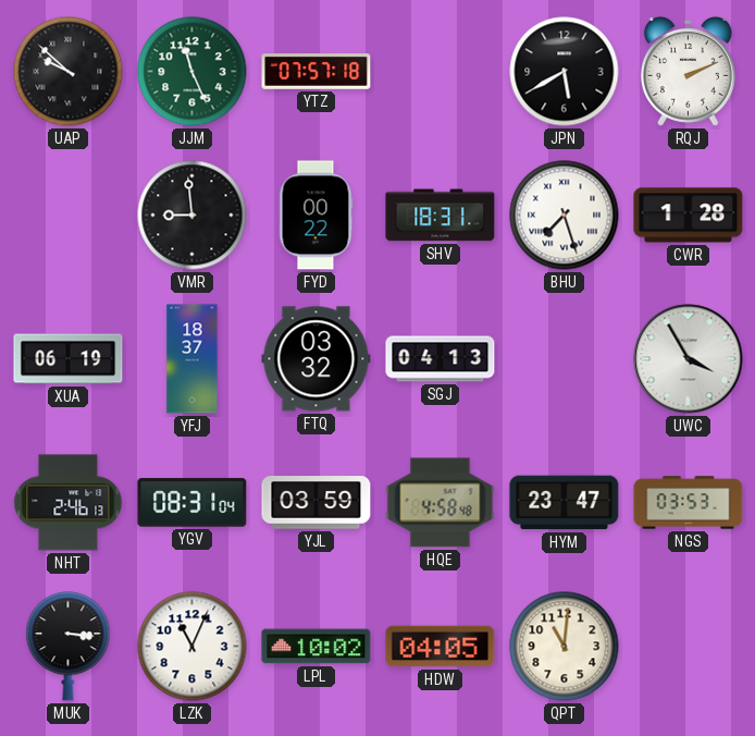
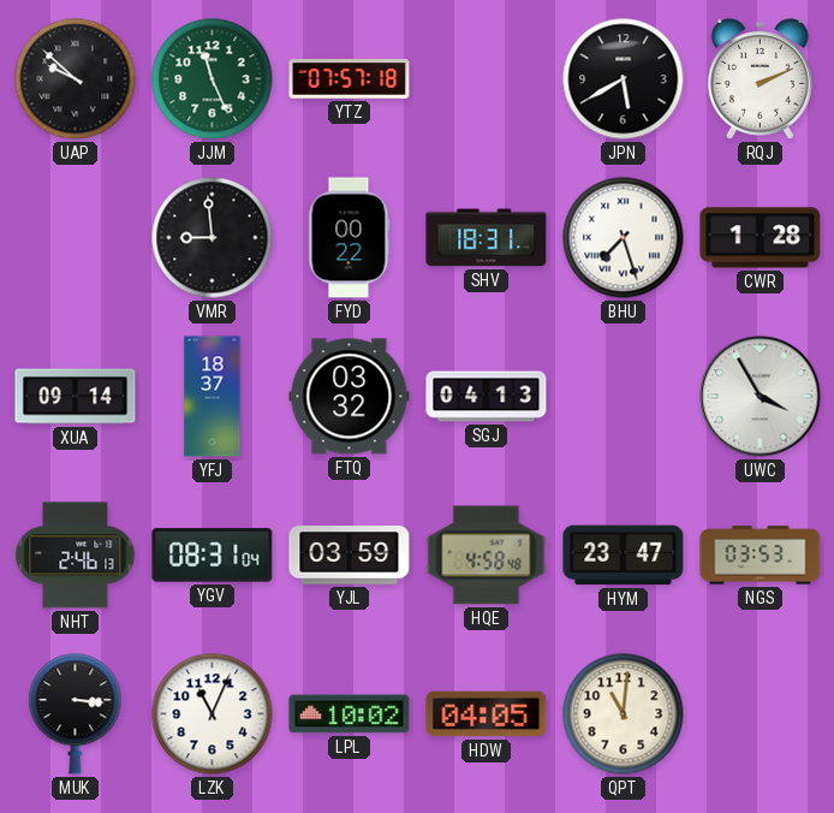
XUA: 06:19 -> 09:14
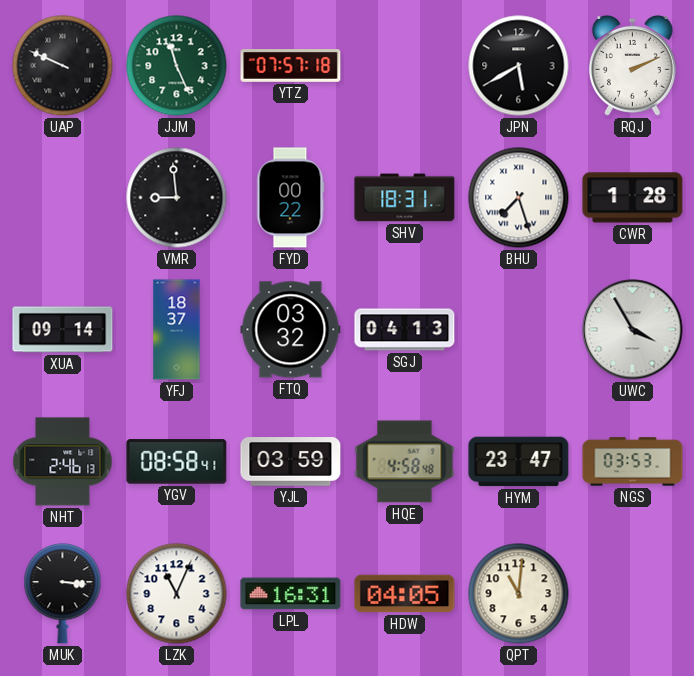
UAP: 9:52 -> 9:49
YGV: 08:31 -> 08:58
LPL: 10:02 -> 16:31
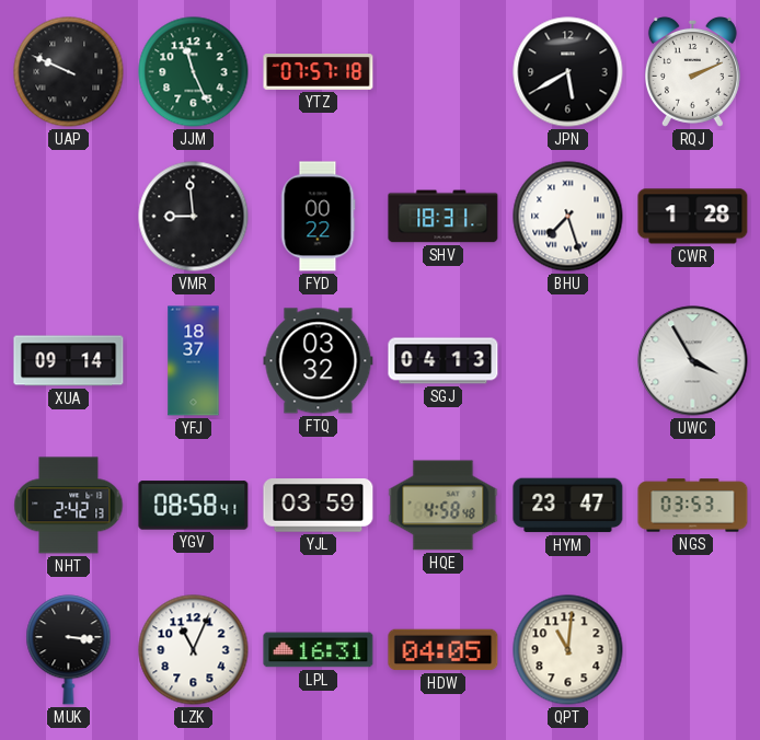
NHT: 2:46 -> 2:42
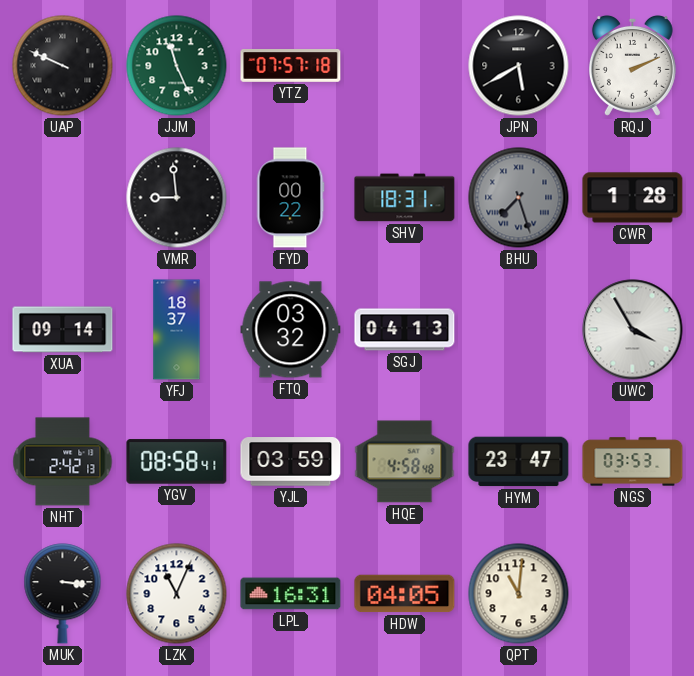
BHU dial: white -> grey
